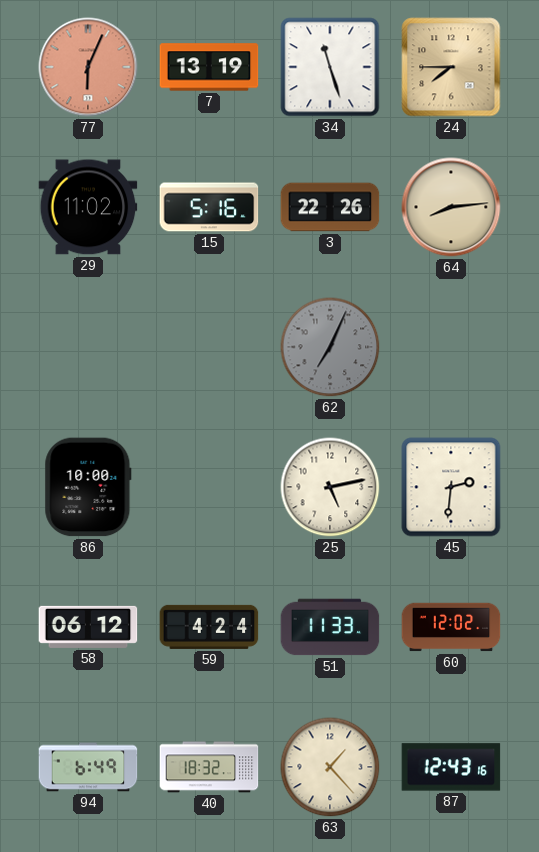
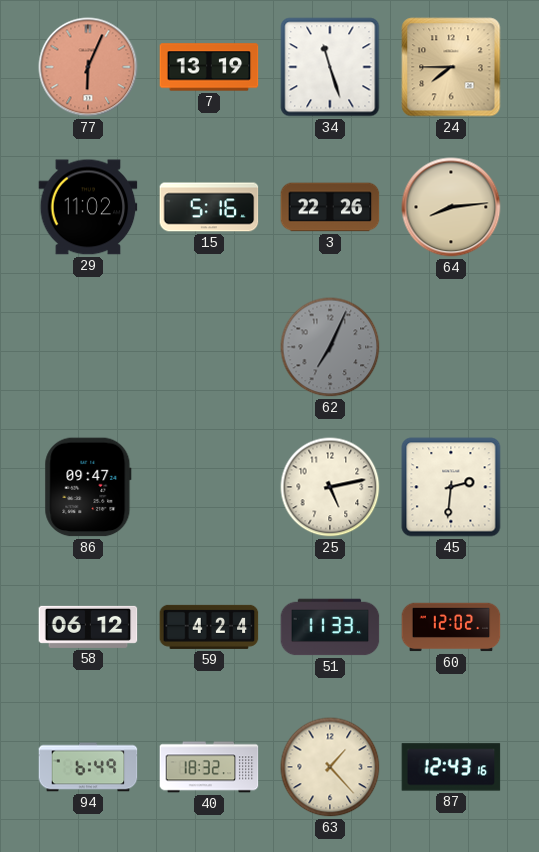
86: 10:00 -> 09:47
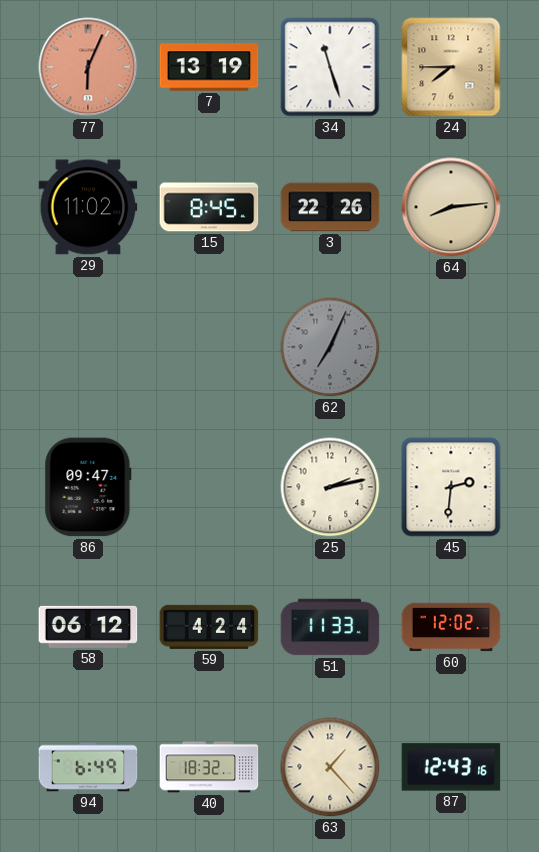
15: 5:16 -> 8:45
25: 5:13 -> 2:13
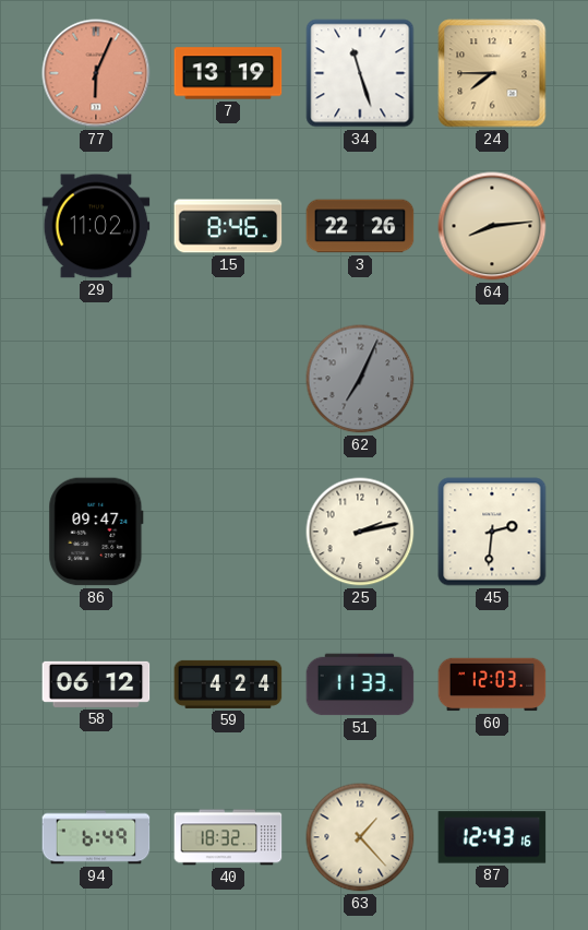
15: 8:45 -> 8:46
60: 12:02 -> 12:03
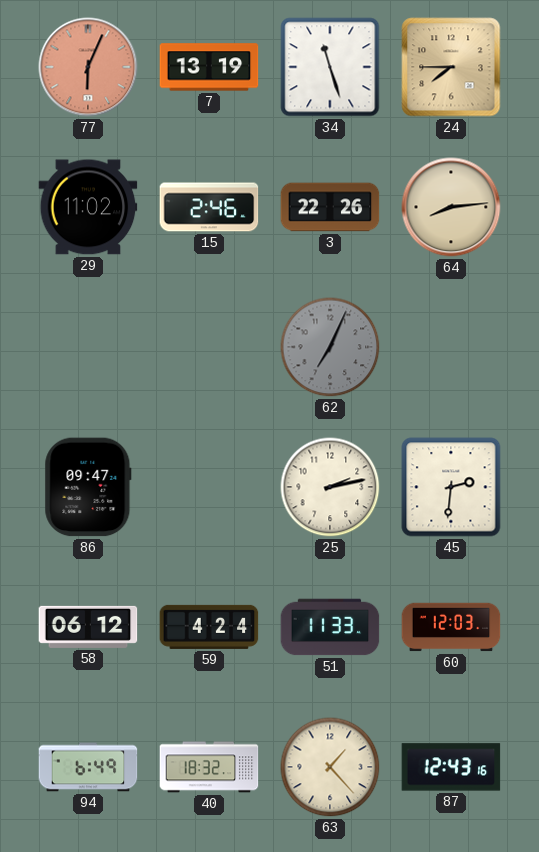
15: 8:46 -> 2:46
